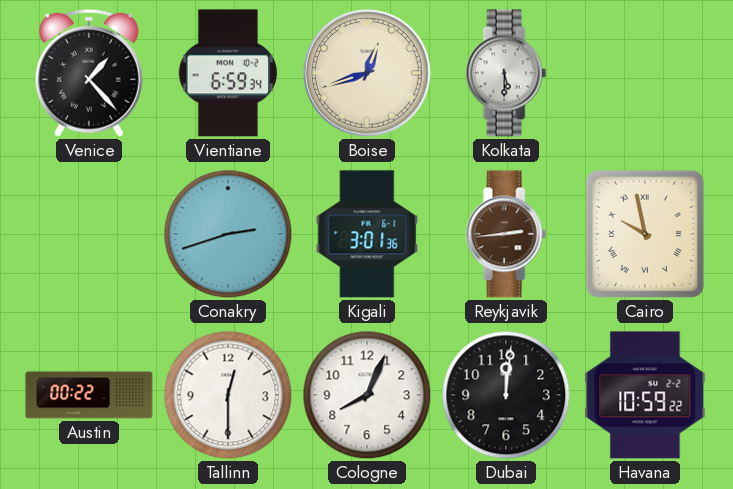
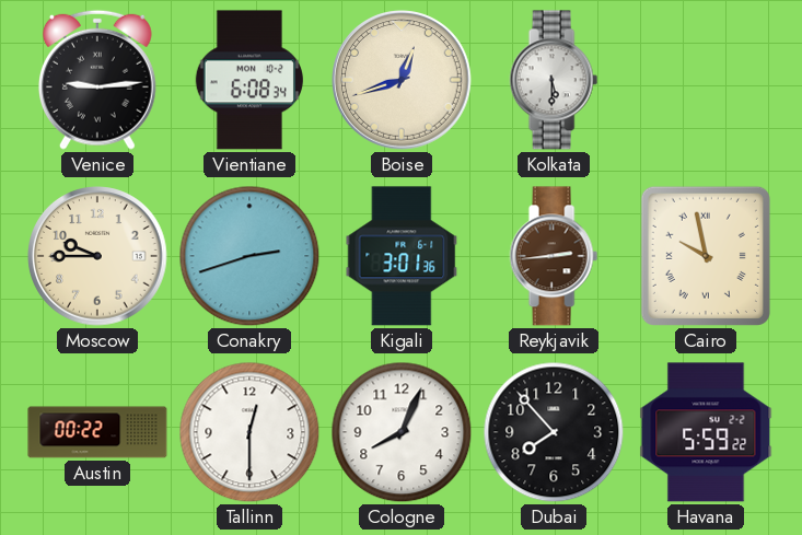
Venice: 1:23 -> 9:14
Vientiane: 6:59 -> 6:08
Moscow: none -> 9:45
Dubai: 12:01 -> 7:53
Havana: 10:59 -> 5:59
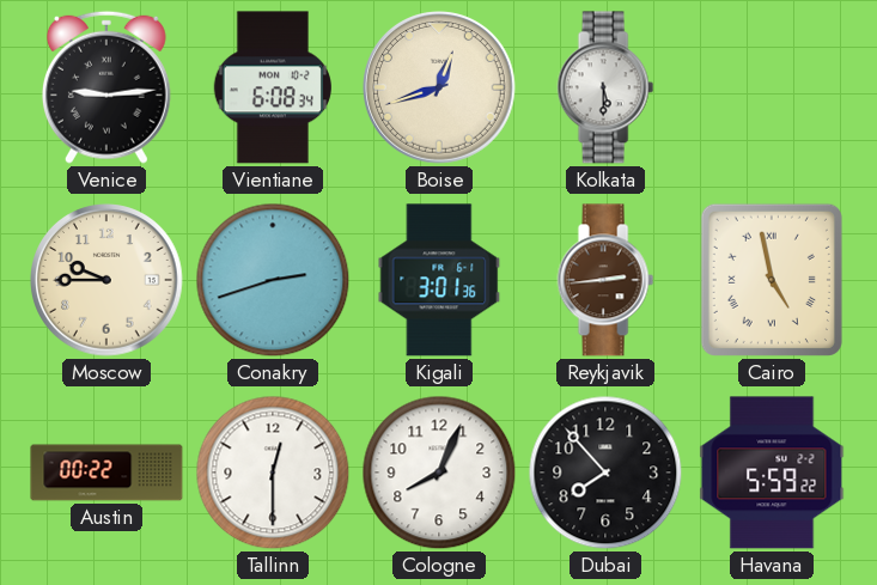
Cairo: 9:58 -> 4:58
